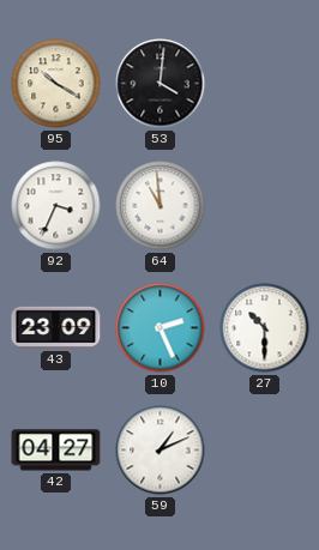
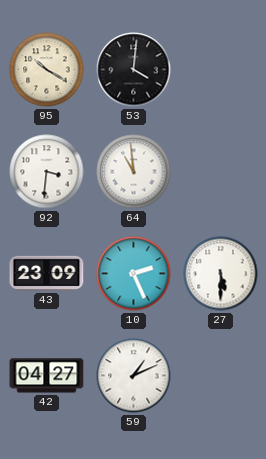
92: 3:34 -> 3:31
27: 10:30 -> 5:30
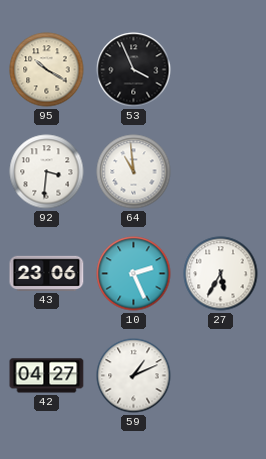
53: 4:01 -> 3:56
43: 23:09 -> 23:06
27: 5:30 -> 5:35
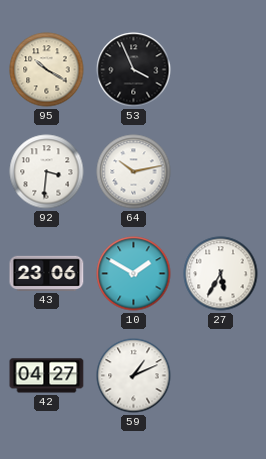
64: 10:59 -> 10:13
10: 2:26 -> 1:50
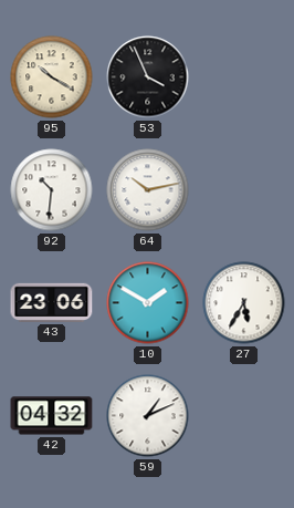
92: 3:31 -> 10:31
42: 04:27 -> 04:32
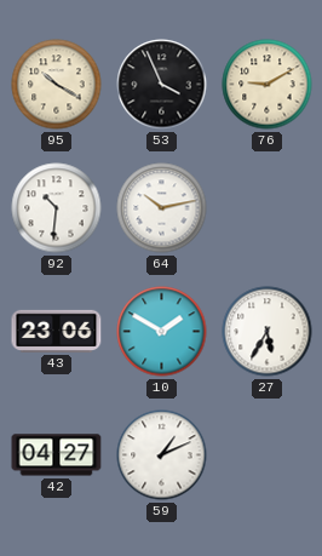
76: none -> 9:10
42: 04:32 -> 04:27
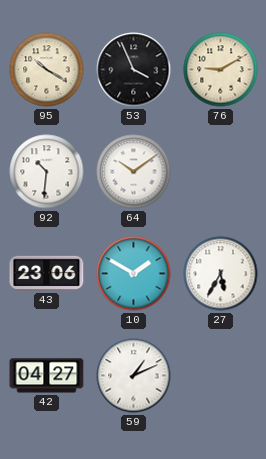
64: 10:13 -> 10:09
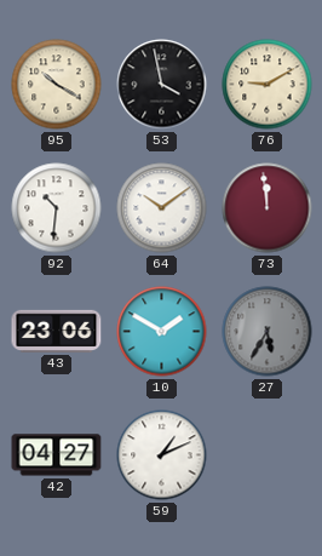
53: 3:56 -> 3:58
73: none -> 11:59
27 dial: white -> grey
